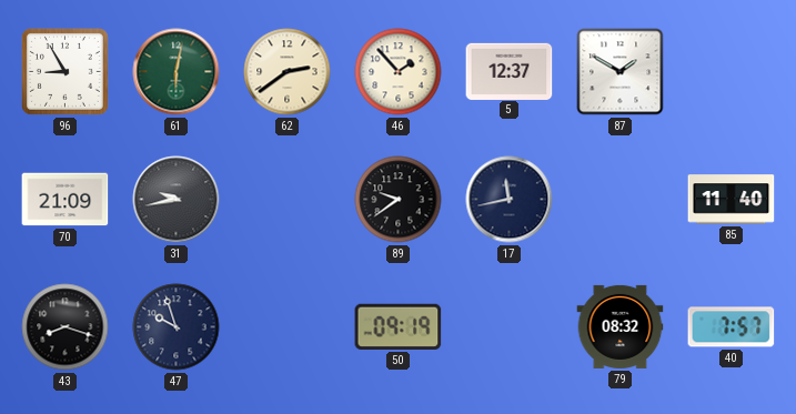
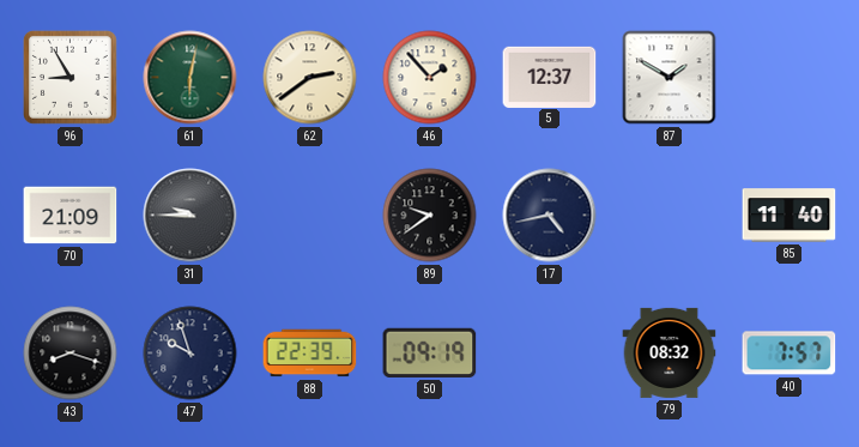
31: 9:43 -> 9:45
17: 11:43 -> 4:43
88: none -> 22:39
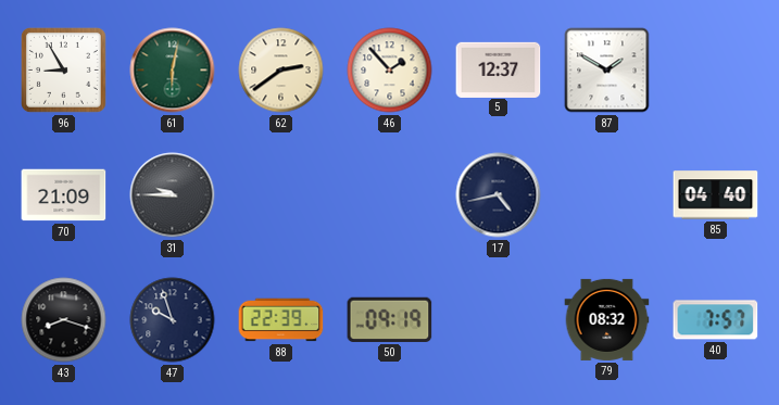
89: 9:39 -> none
85: 11:40 -> 04:40
